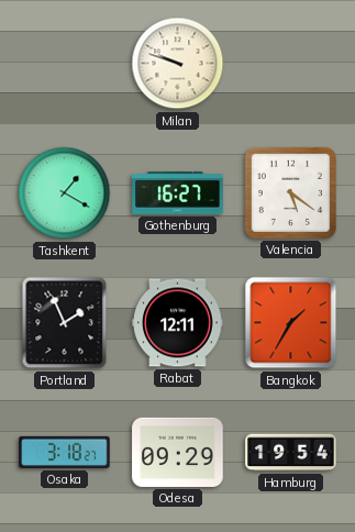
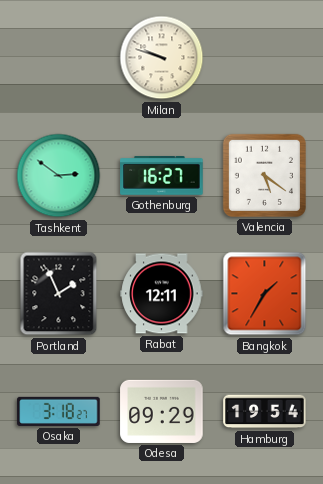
Tashkent: 1:20 -> 2:51
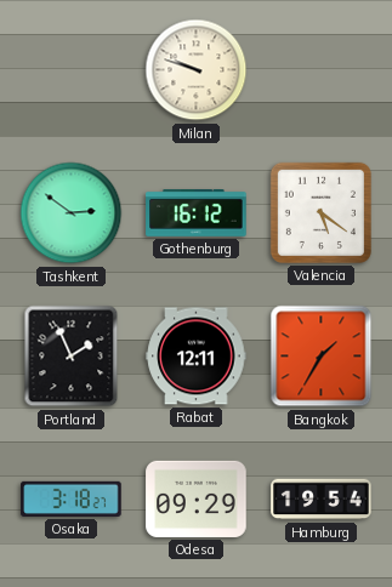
Gothenburg: 16:27 -> 16:12
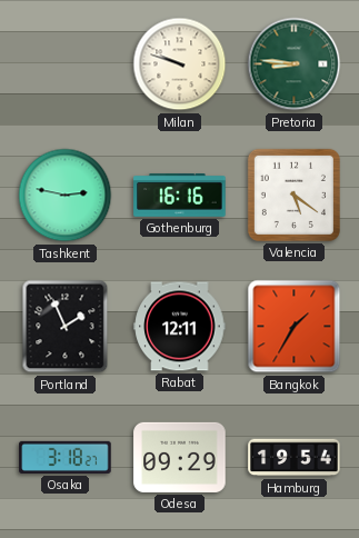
Pretoria: none -> 8:46
Tashkent: 2:51 -> 2:47
Gothenburg: 16:12 -> 16:16
